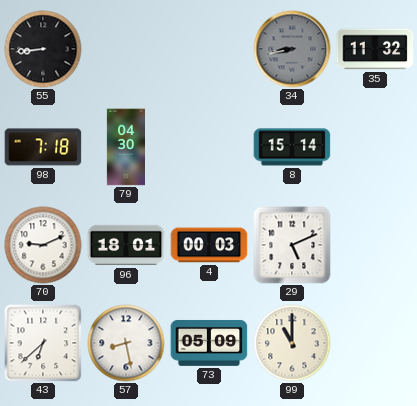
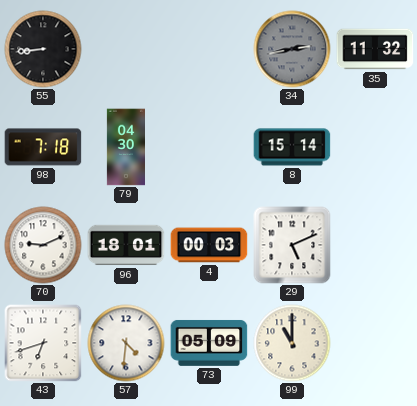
34: 8:43 -> 2:43
43: 6:38 -> 6:42
57: 8:28 -> 4:31
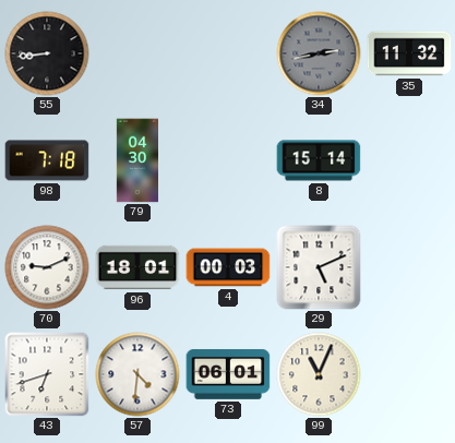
73: 05:09 -> 06:01
99: 11:00 -> 11:04
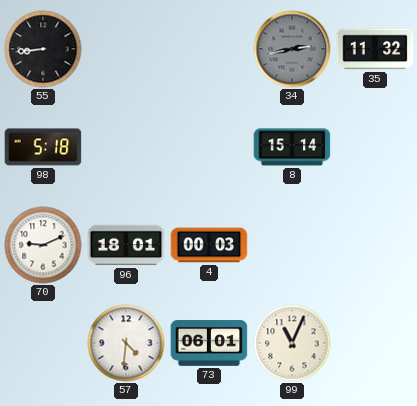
98: 7:18 -> 5:18
79: 04:30 -> none
29: 5:11 -> none
43: 6:42 -> none
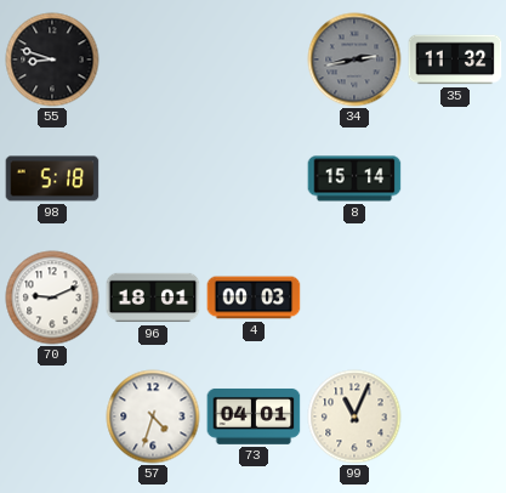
55: 8:44 -> 8:48
57: 4:31 -> 4:33
73: 06:01 -> 04:01
